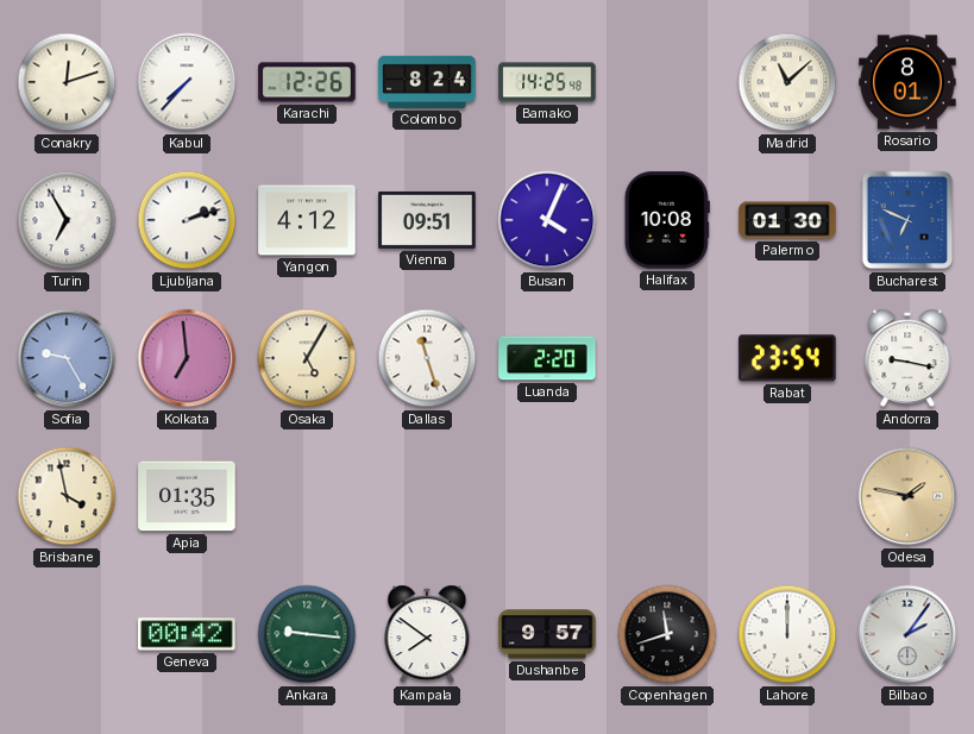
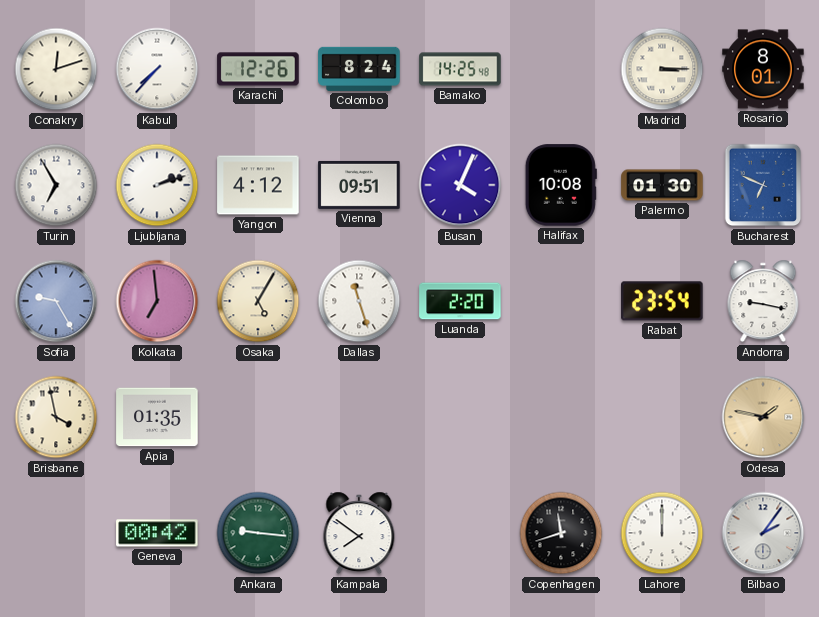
Madrid: 11:08 -> 3:15
Dushanbe: 9:57 -> none
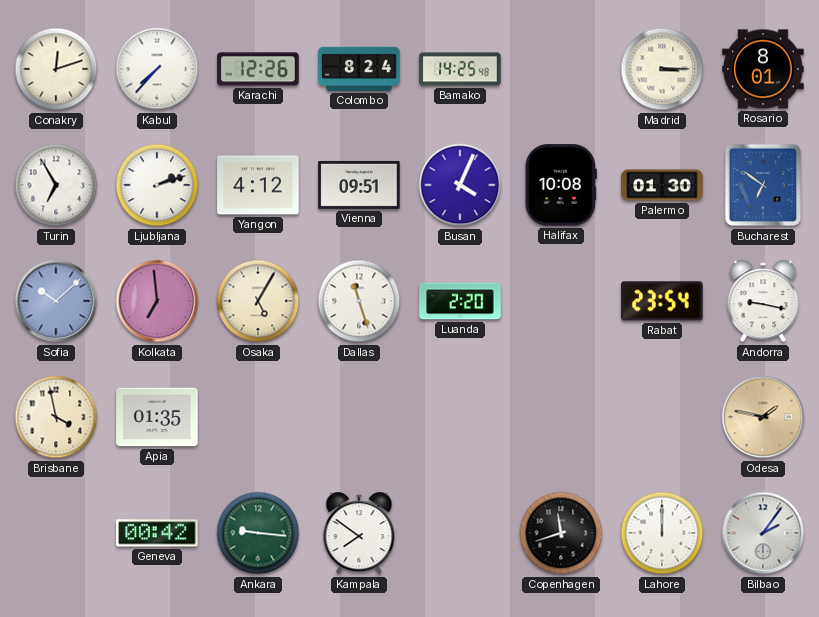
Bucharest: 6:49 -> 6:51
Sofia: 9:25 -> 10:08
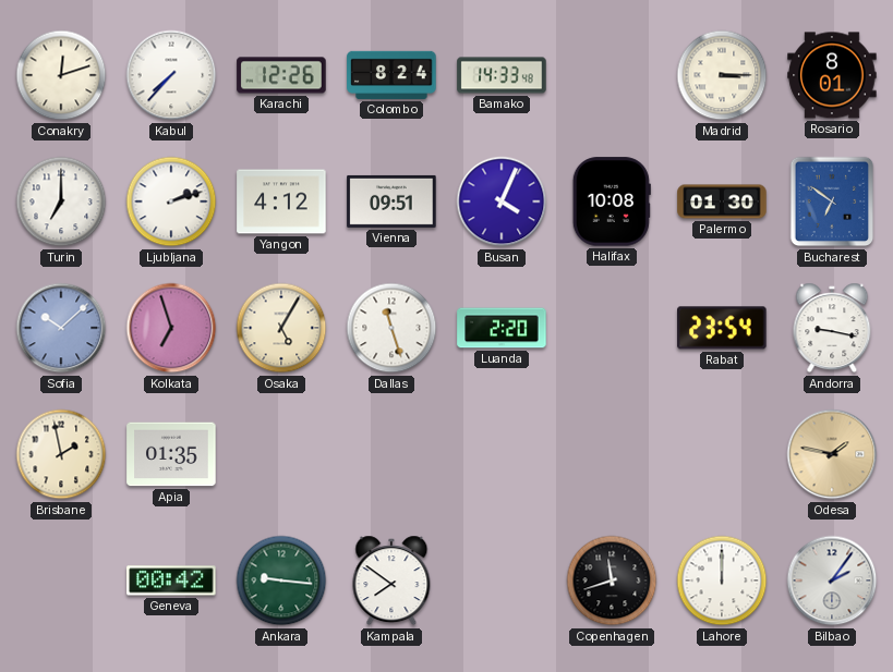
Bamako: 14:25 -> 14:33
Turin: 6:55 -> 7:00
Kolkata: 6:59 -> 6:57
Brisbane: 3:58 -> 1:58
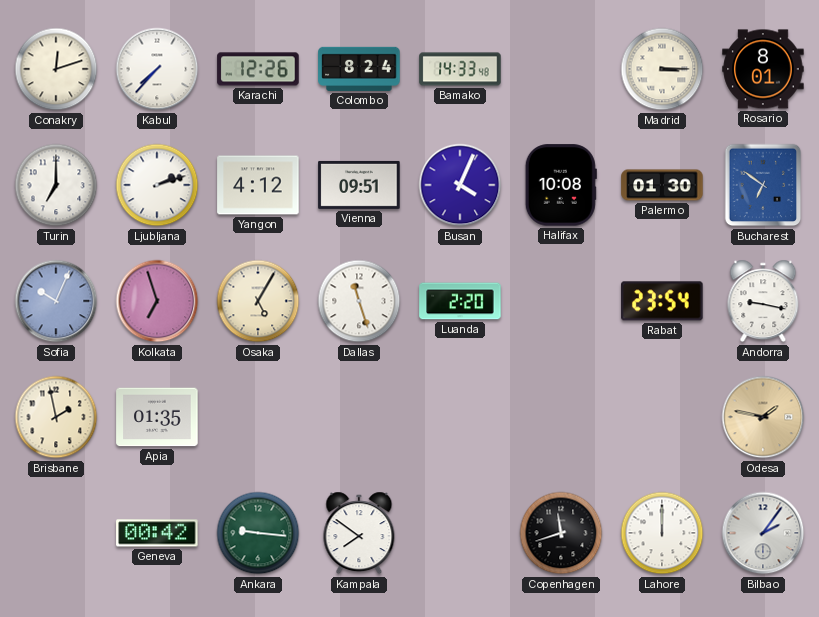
Sofia: 10:08 -> 10:04
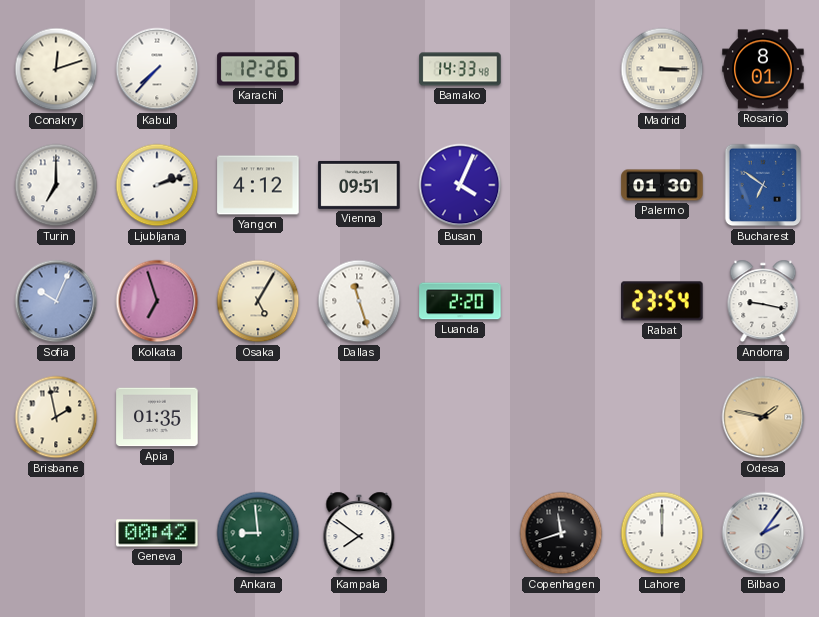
Colombo: 8:24 -> none
Halifax: 10:08 -> none
Ankara: 9:16 -> 8:59
